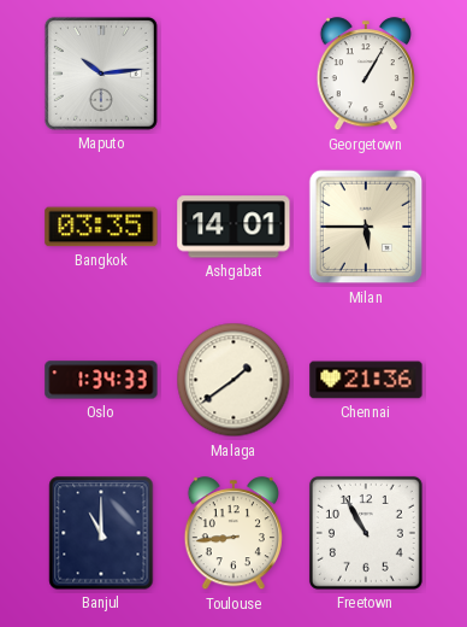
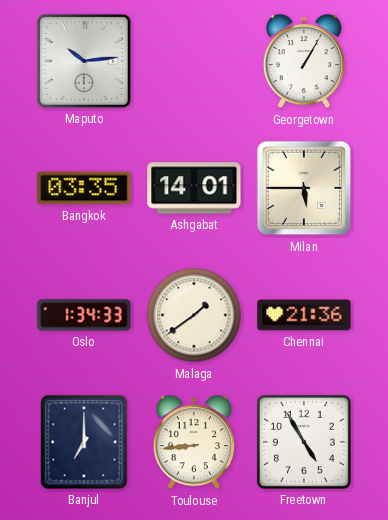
Banjul: 11:00 -> 7:00
Freetown: 10:55 -> 4:55
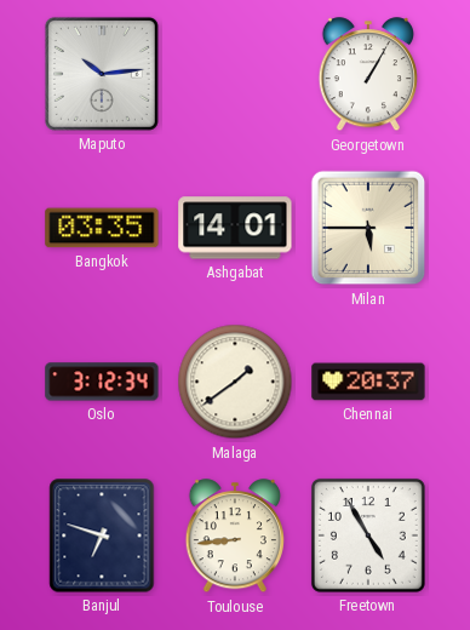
Oslo: 1:34 -> 3:12
Chennai: 21:36 -> 20:37
Banjul: 7:00 -> 6:48
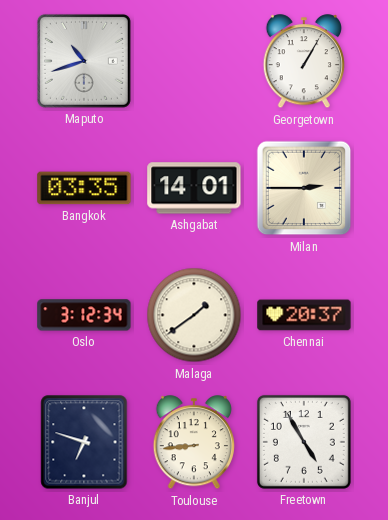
Maputo: 10:14 -> 10:42
Milan: 5:45 -> 2:45
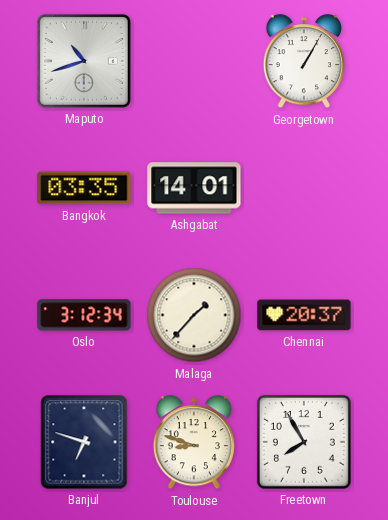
Milan: 2:45 -> none
Malaga: 1:39 -> 1:37
Toulouse: 8:44 -> 8:48
Freetown: 4:55 -> 7:55
